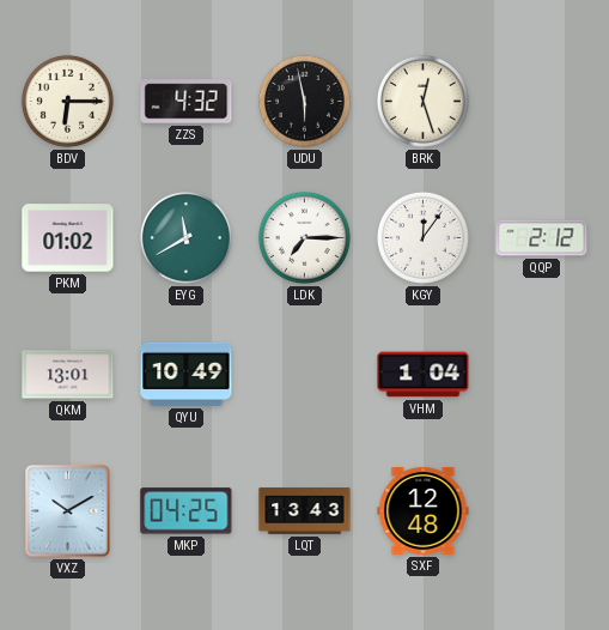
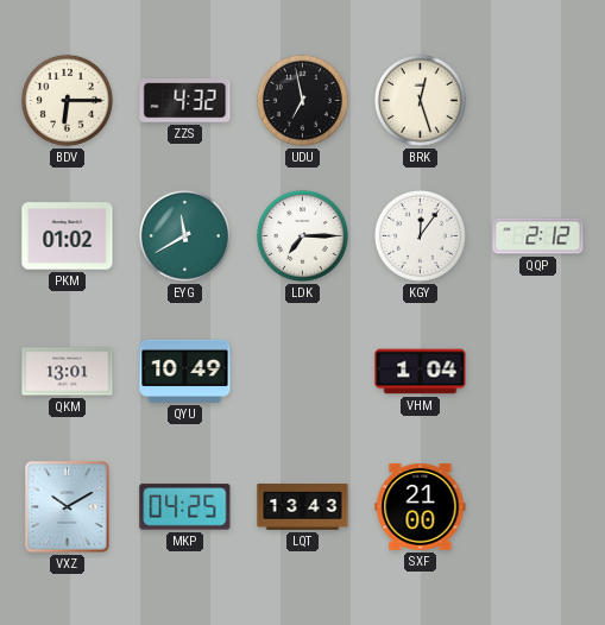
UDU: 5:58 -> 6:58
SXF: 12:48 -> 21:00
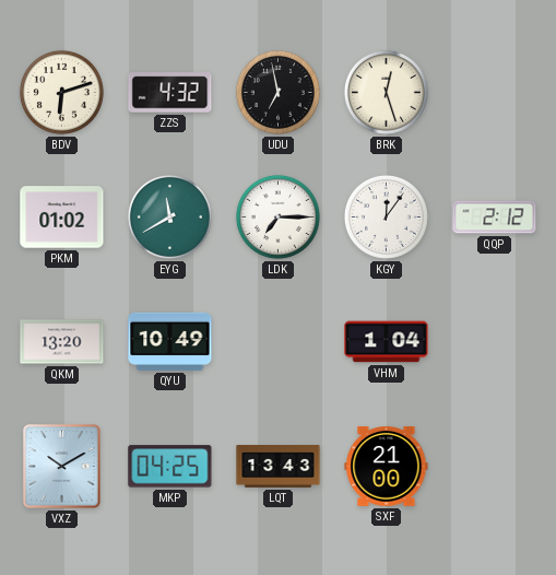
BDV: 6:15 -> 6:12
QKM: 13:01 -> 13:20
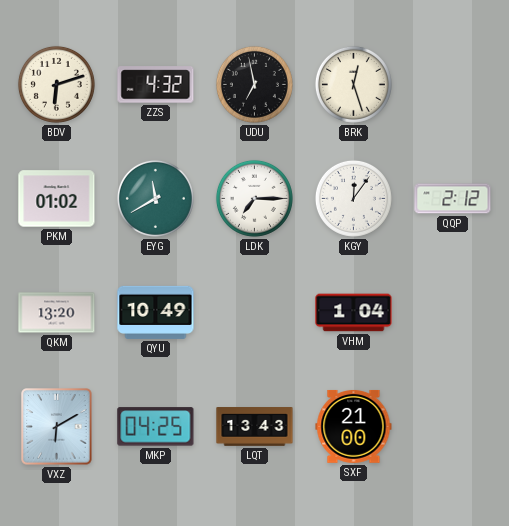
VXZ: 10:10 -> 6:10
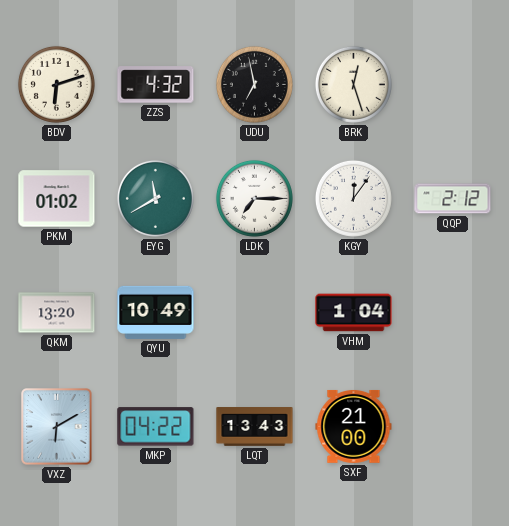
MKP: 04:25 -> 04:22
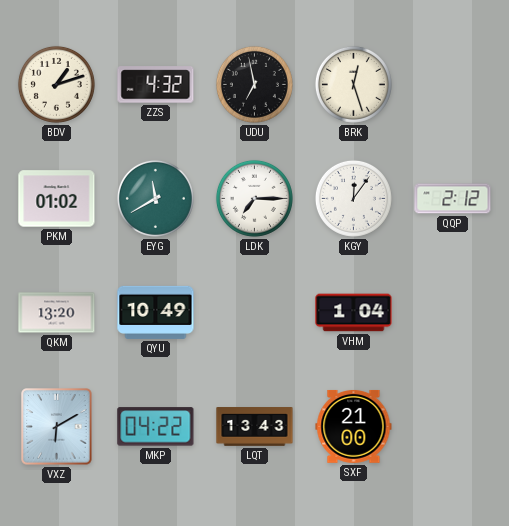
BDV: 6:12 -> 1:12
